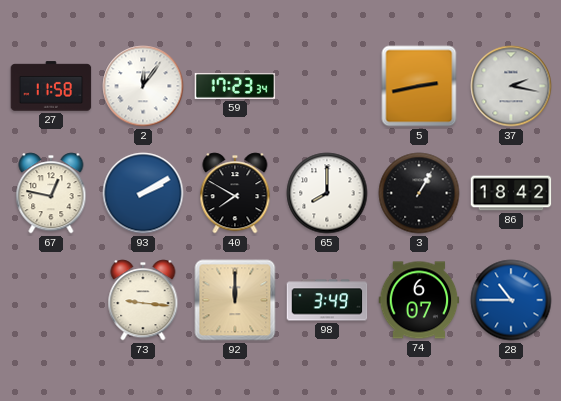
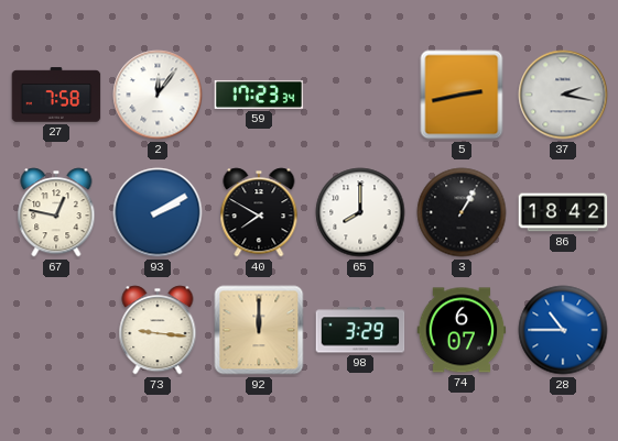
27: 11:58 -> 7:58
98: 3:49 -> 3:29
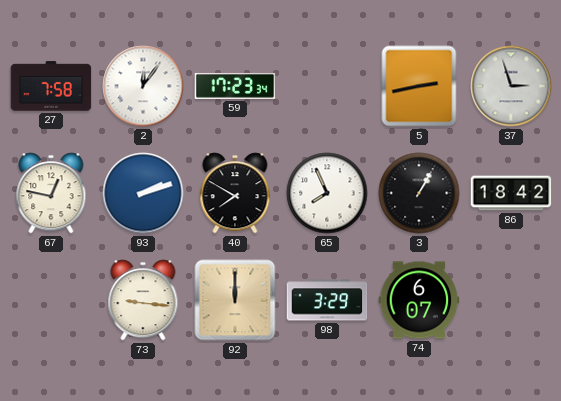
37: 2:17 -> 2:57
93: 2:10 -> 2:12
65: 8:00 -> 7:56
28: 10:45 -> none
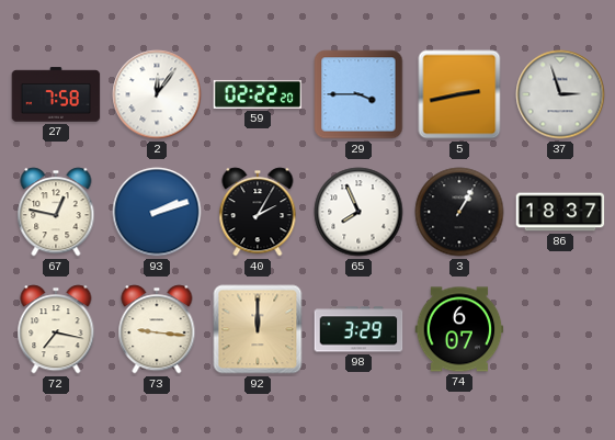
59: 17:23 -> 02:22
29: none -> 3:45
40: 7:50 -> 2:05
86: 18:42 -> 18:37
72: none -> 7:17
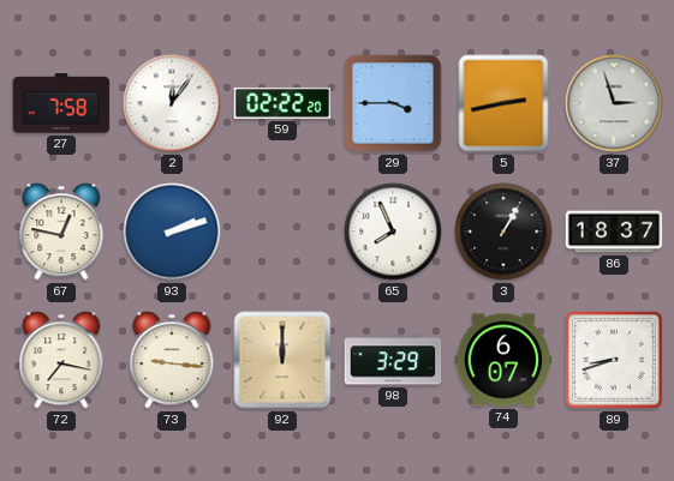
40: 2:05 -> none
89: none -> 8:42
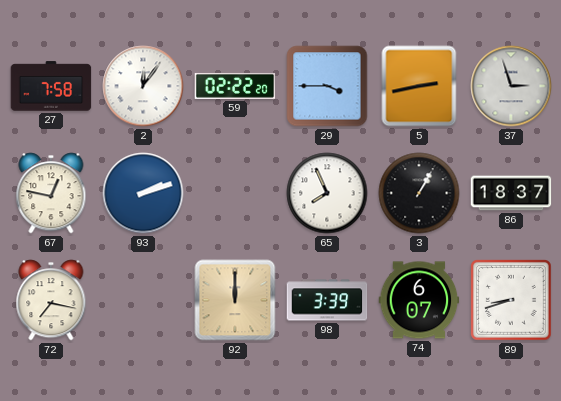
73: 9:16 -> none
98: 3:29 -> 3:39
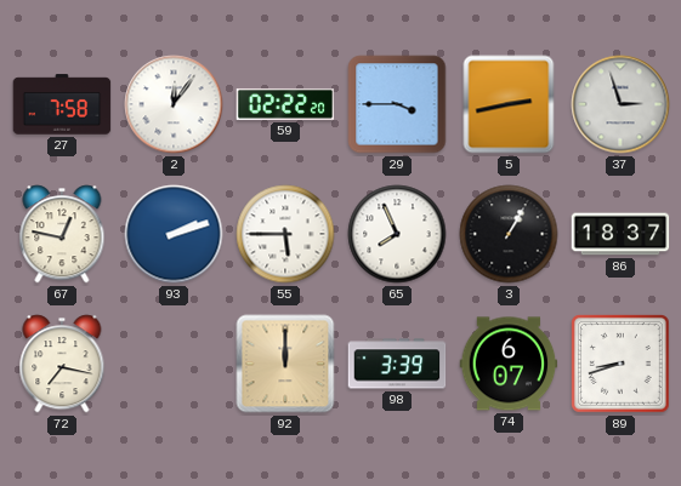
55: none -> 5:45
